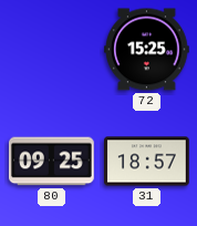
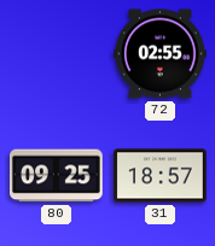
72: 15:25 -> 02:55
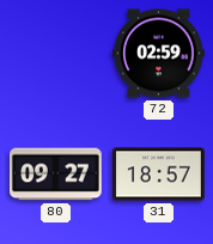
72: 02:55 -> 02:59
80: 09:25 -> 09:27
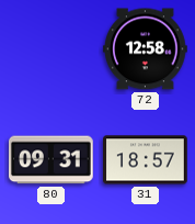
72: 02:59 -> 12:58
80: 09:27 -> 09:31
